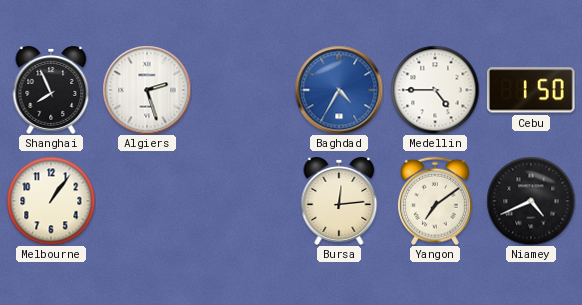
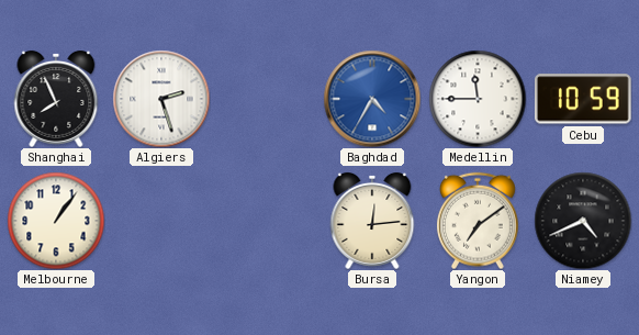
Medellin: 4:45 -> 11:45
Cebu: 1:50 -> 10:59
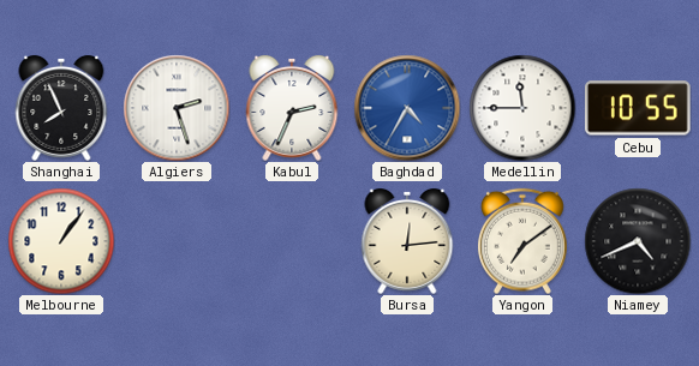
Kabul: none -> 2:34
Cebu: 10:59 -> 10:55
